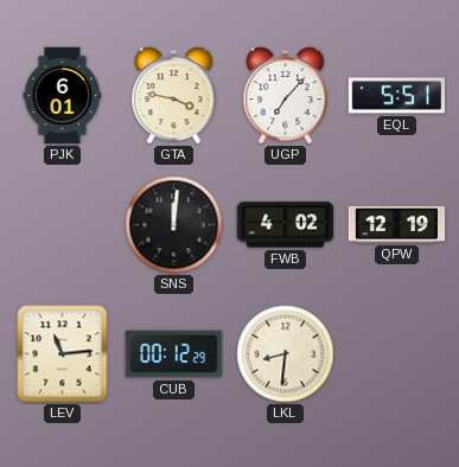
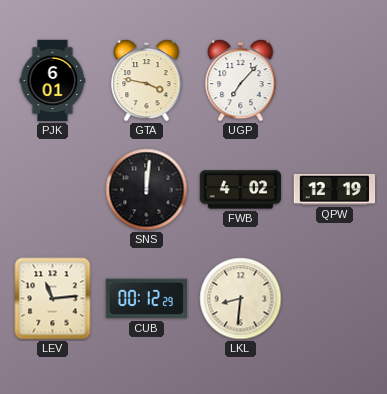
EQL: 5:51 -> none
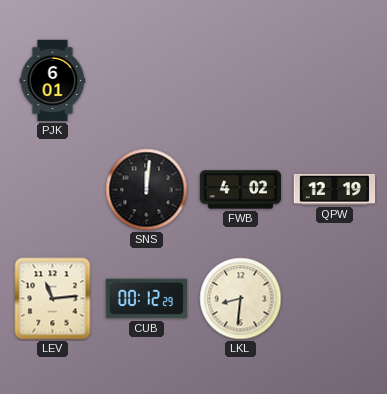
GTA: 3:47 -> none
UGP: 7:07 -> none
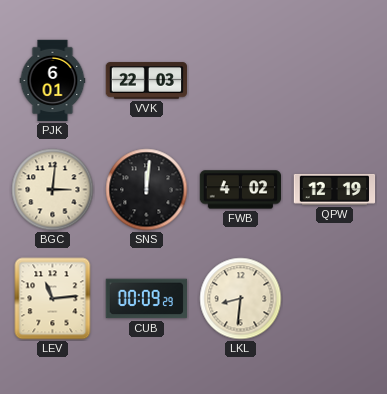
VVK: none -> 22:03
BGC: none -> 3:01
CUB: 00:12 -> 00:09
